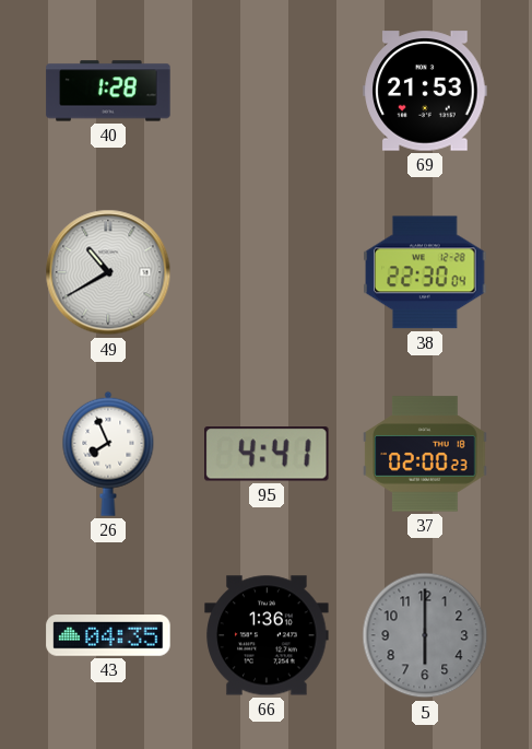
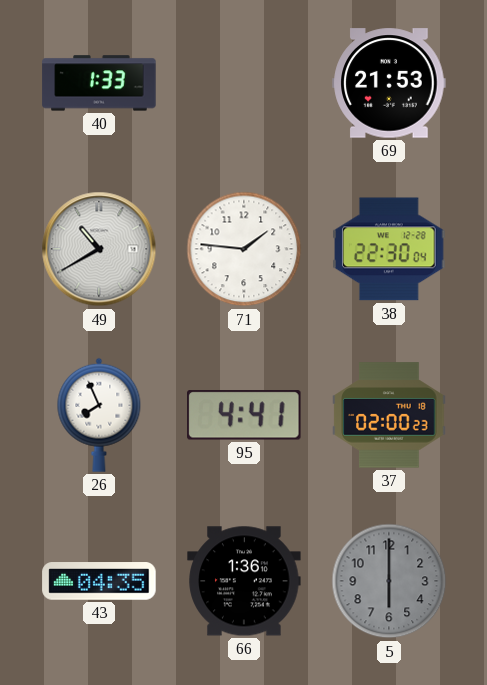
40: 1:28 -> 1:33
71: none -> 1:46
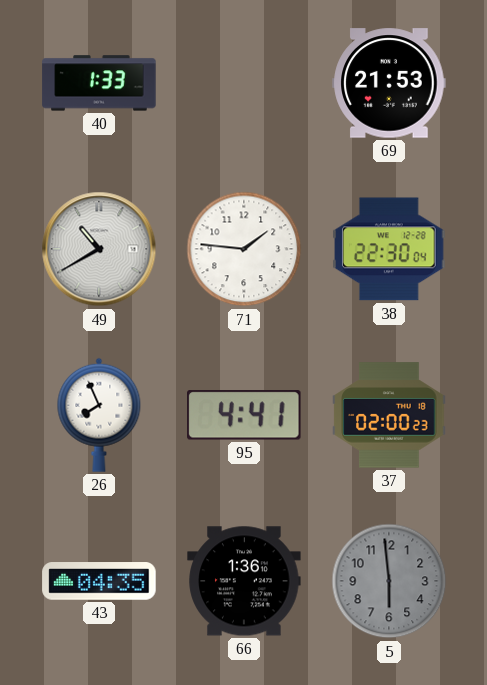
5: 6:00 -> 5:59
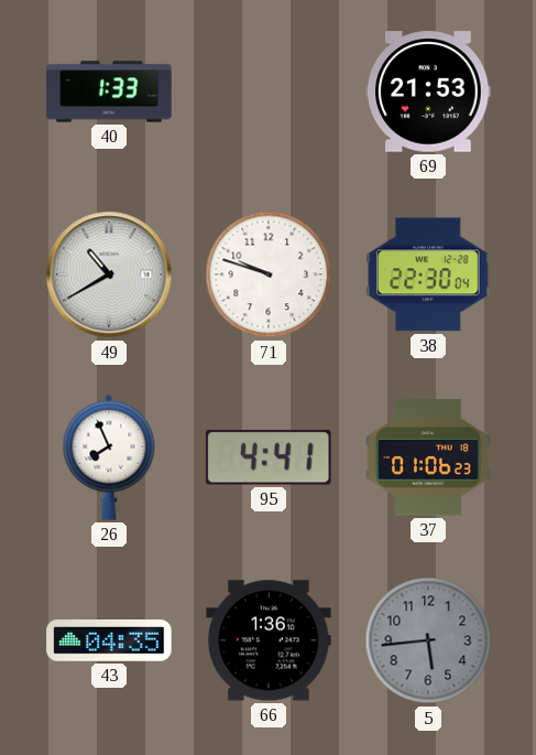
71: 1:46 -> 9:48
37: 02:00 -> 01:06
5: 5:59 -> 5:44
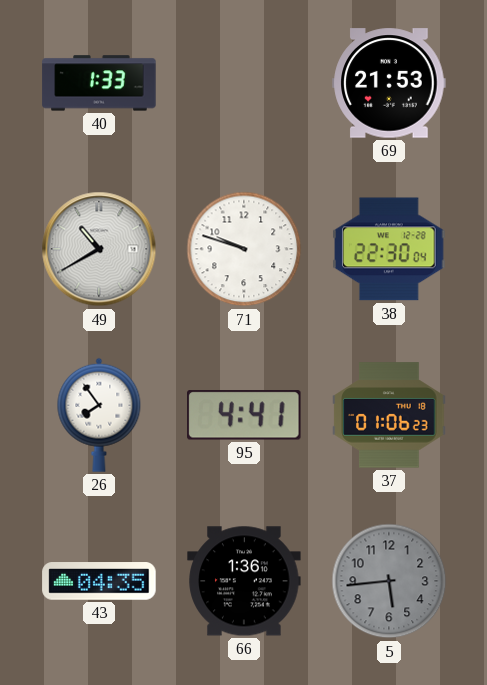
26: 7:56 -> 7:54
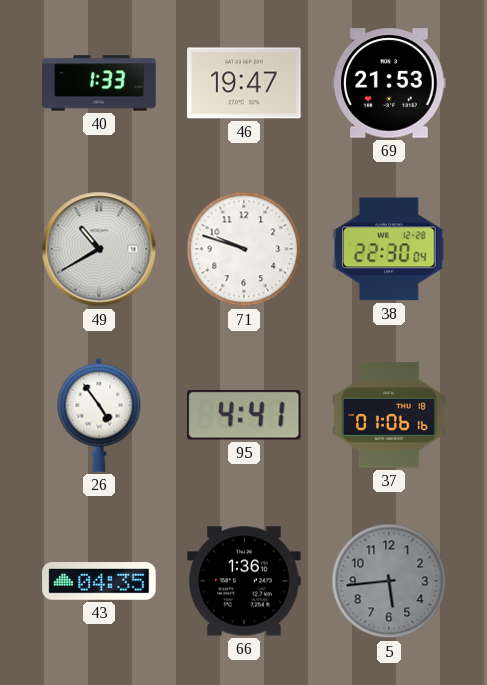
46: none -> 19:47
26: 7:54 -> 4:54
37: 01:06:23 -> 01:06:16
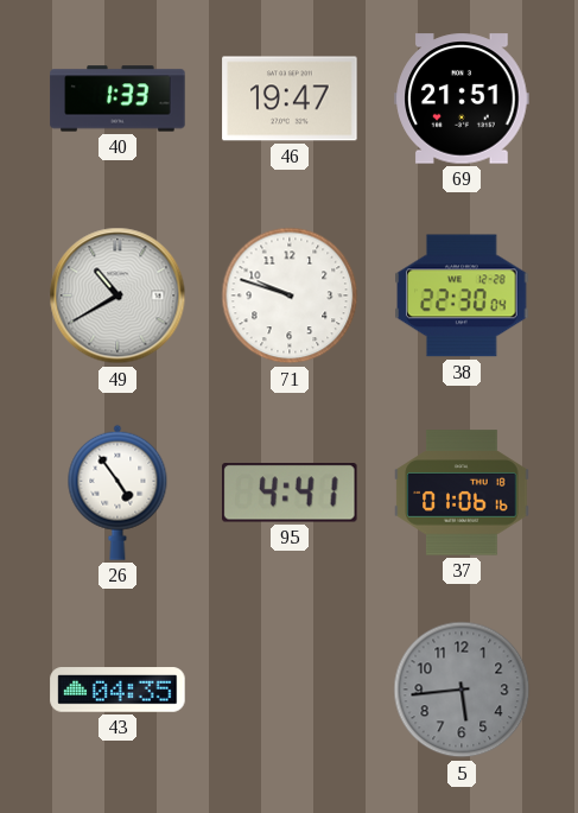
69: 21:53 -> 21:51
66: 1:36 -> none
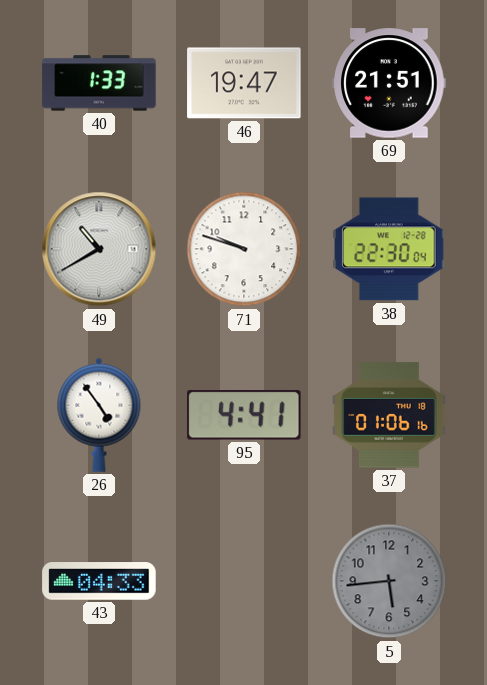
43: 04:35 -> 04:33
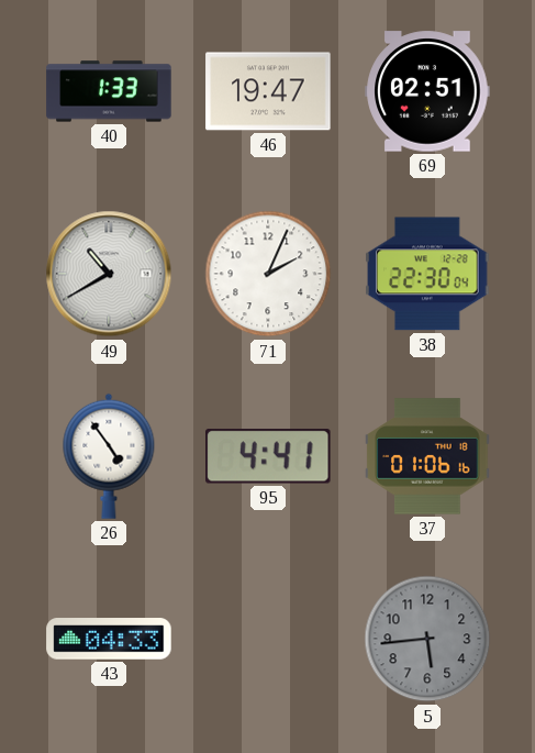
69: 21:51 -> 02:51
71: 9:48 -> 2:04
